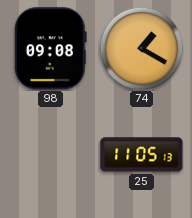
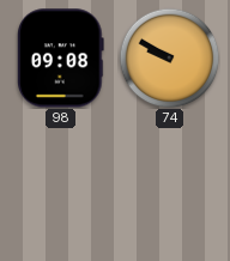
74: 1:20 -> 9:50
25: 11:05 -> none
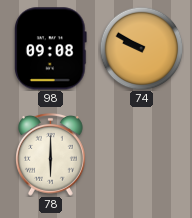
78: none -> 6:00
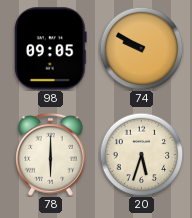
98: 09:08 -> 09:05
20: none -> 5:33
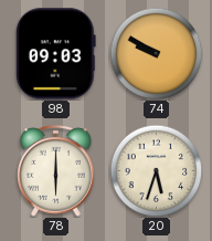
98: 09:05 -> 09:03
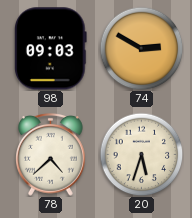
74: 9:50 -> 2:50
78: 6:00 -> 4:38
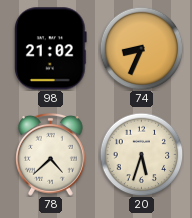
98: 09:03 -> 21:02
74: 2:50 -> 8:34
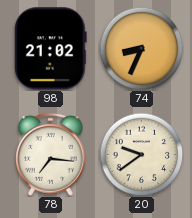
78: 4:38 -> 7:16
20: 5:33 -> 9:39
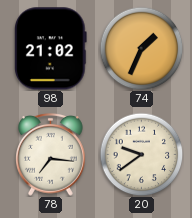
74: 8:34 -> 1:34
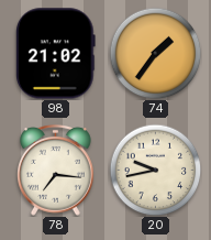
74: 1:34 -> 1:36
20: 9:39 -> 9:43
